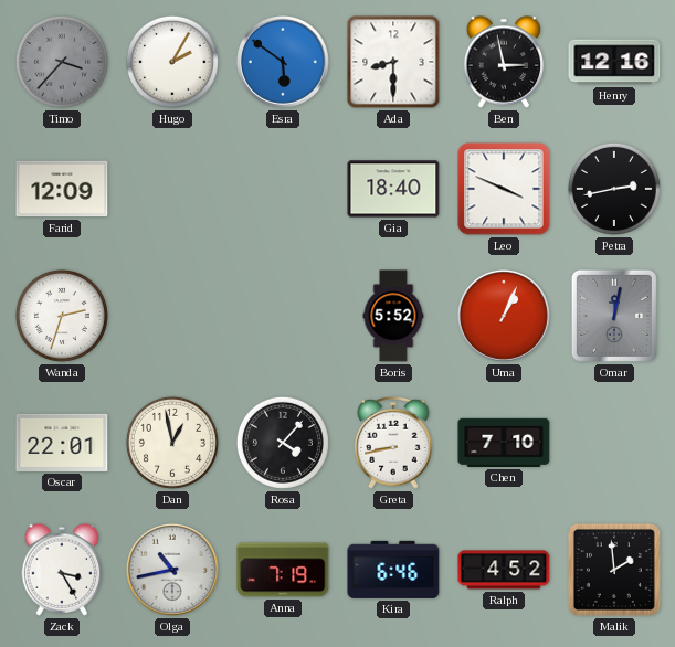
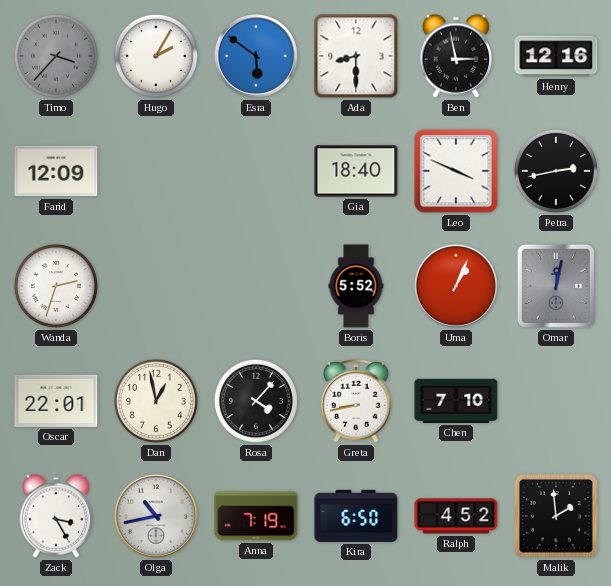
Kira: 6:46 -> 6:50
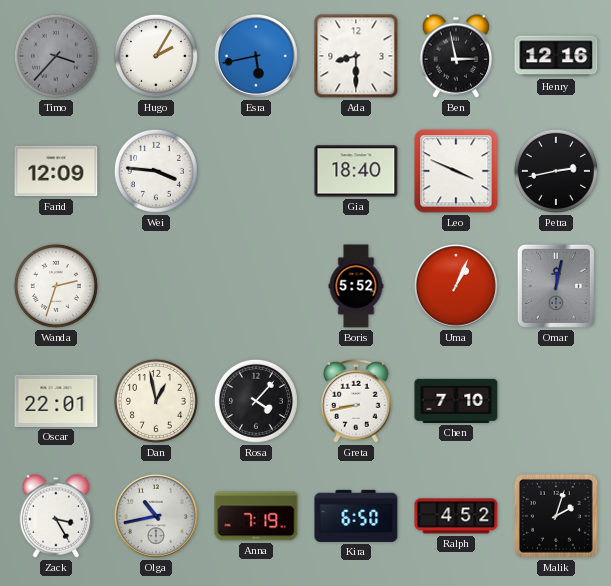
Esra: 5:51 -> 5:43
Wei: none -> 3:46
Malik: 1:59 -> 2:03
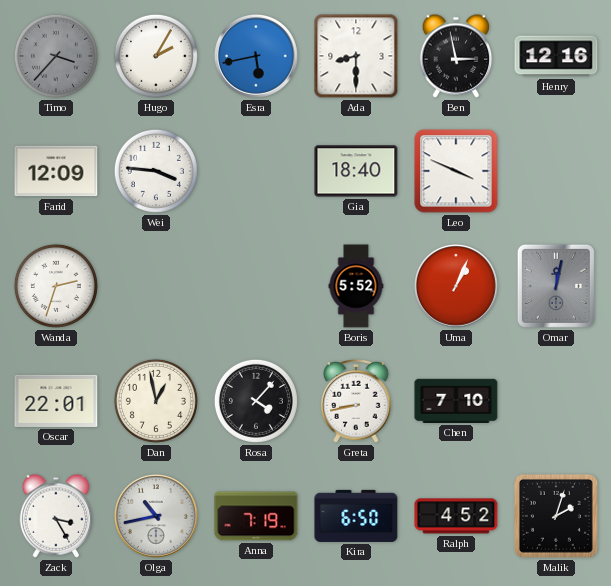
Petra: 2:43 -> none
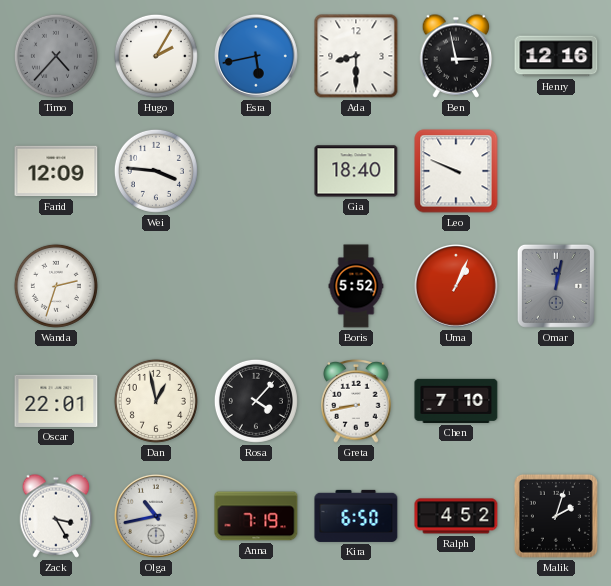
Timo: 3:37 -> 4:37
Leo: 3:49 -> 9:49
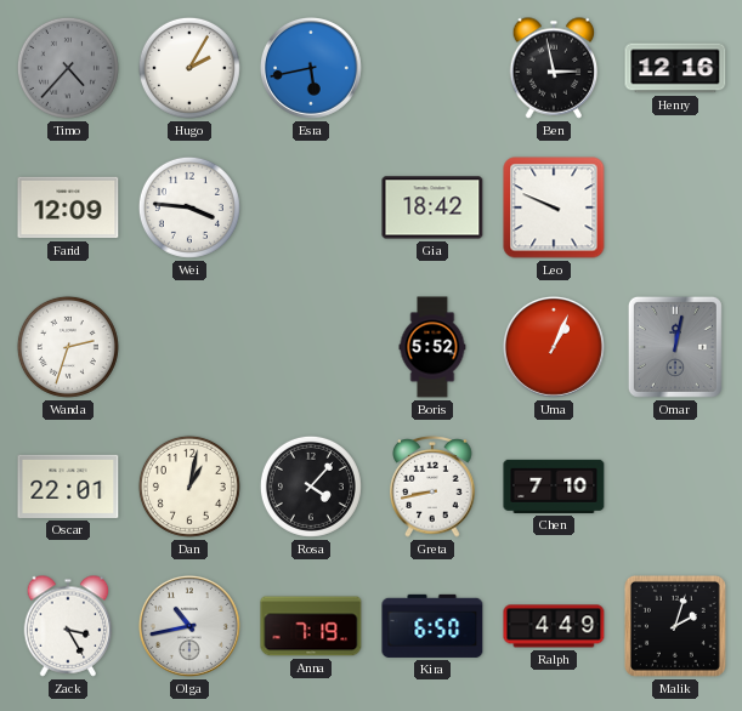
Ada: 8:30 -> none
Gia: 18:40 -> 18:42
Dan: 12:58 -> 1:02
Ralph: 4:52 -> 4:49
